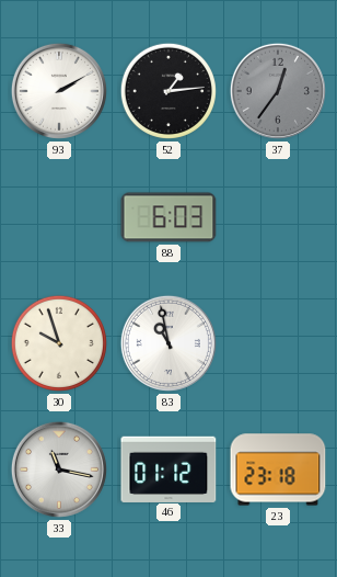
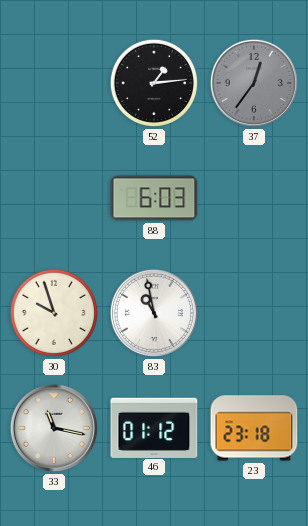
93: 2:10 -> none
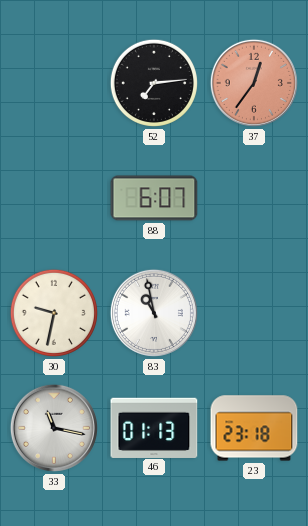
52: 1:14 -> 7:14
37 dial: grey -> salmon
88: 6:03 -> 6:07
30: 9:57 -> 9:32
46: 01:12 -> 01:13
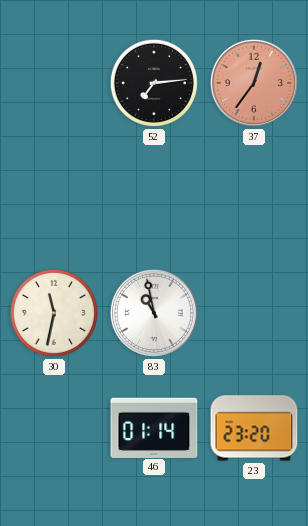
88: 6:07 -> none
30: 9:32 -> 11:32
33: 11:17 -> none
46: 01:13 -> 01:14
23: 23:18 -> 23:20
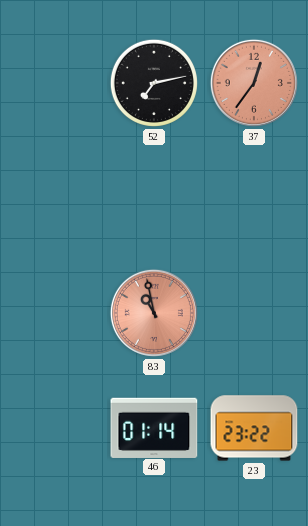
52: 7:14 -> 7:13
30: 11:32 -> none
83 dial: white -> salmon
23: 23:20 -> 23:22
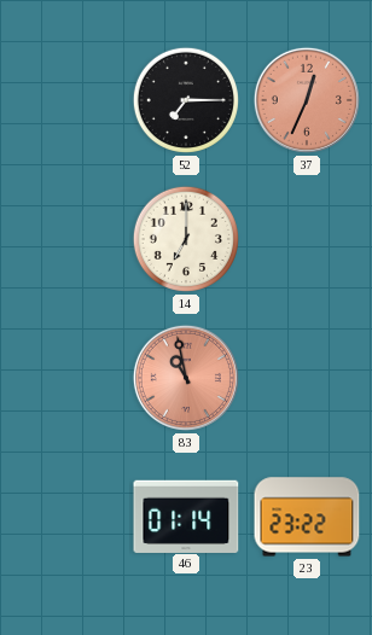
52: 7:13 -> 7:15
37: 12:36 -> 12:34
14: none -> 7:00
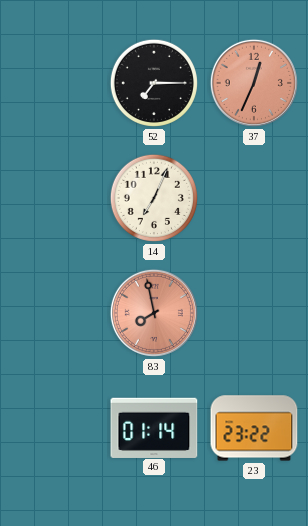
14: 7:00 -> 7:04
83: 10:58 -> 7:58
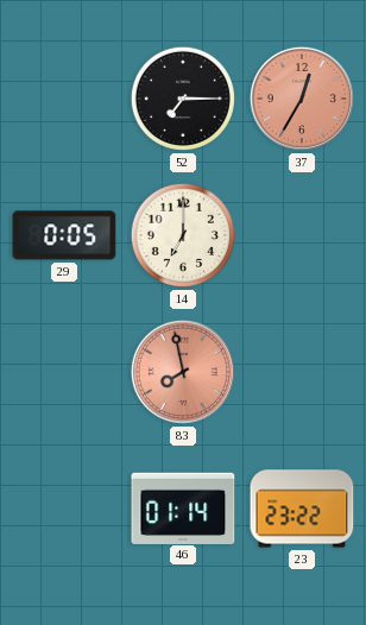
37: 12:34 -> 12:35
29: none -> 0:05
14: 7:04 -> 7:00
